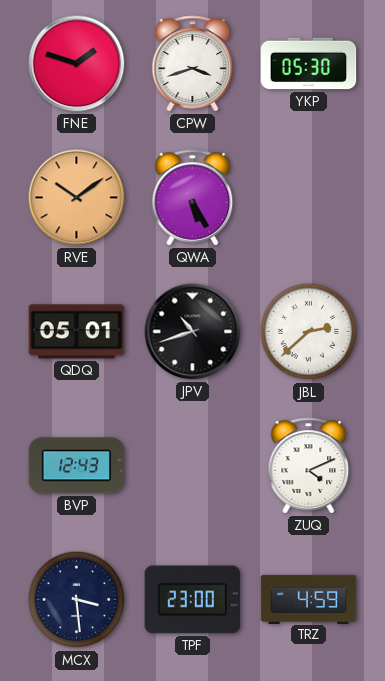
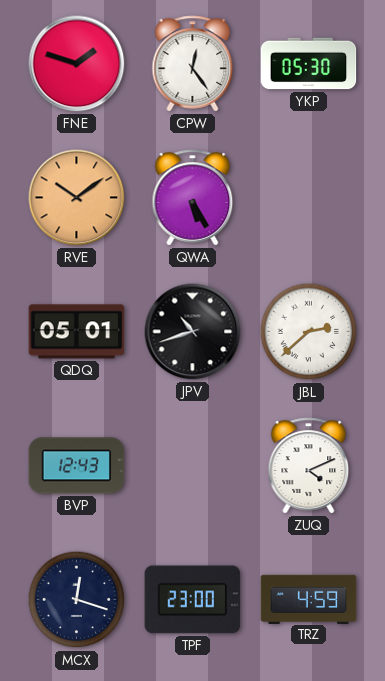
CPW: 3:42 -> 12:24
MCX: 3:29 -> 12:18
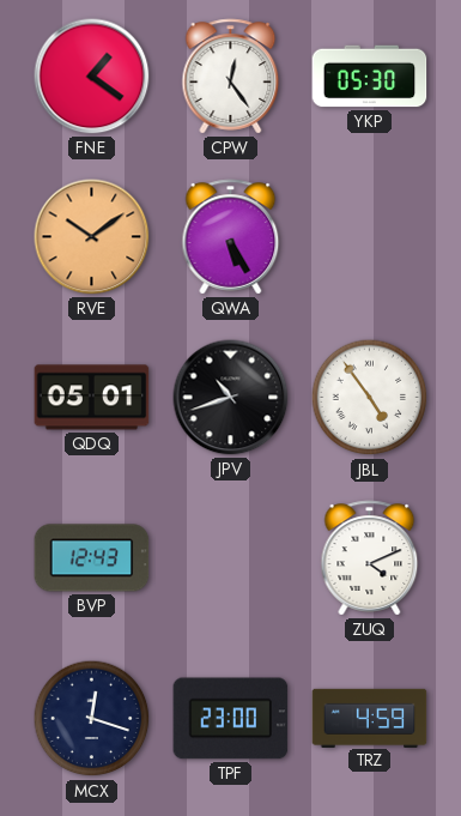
FNE: 1:48 -> 1:21
JBL: 2:38 -> 4:54
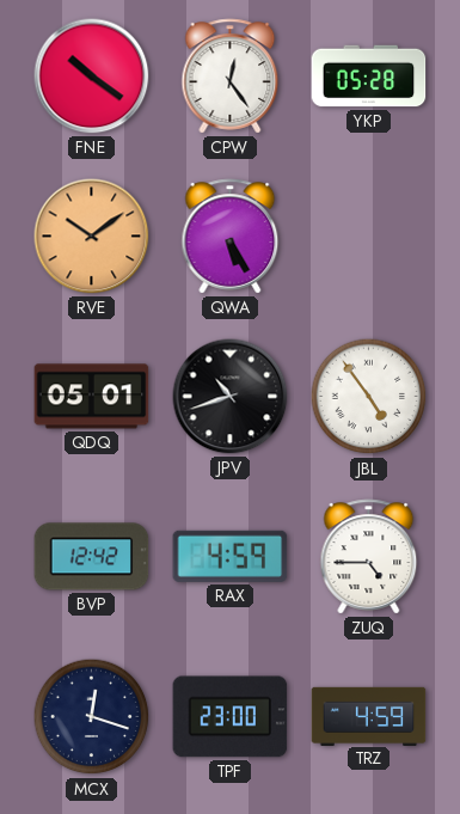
FNE: 1:21 -> 10:21
YKP: 05:30 -> 05:28
BVP: 12:43 -> 12:42
RAX: none -> 4:59
ZUQ: 4:11 -> 4:45
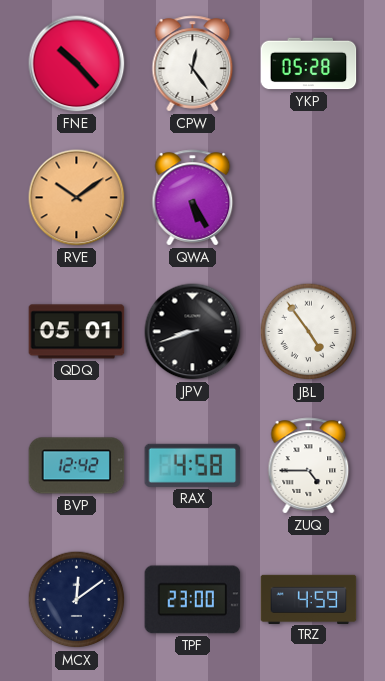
FNE: 10:21 -> 10:23
JPV: 10:42 -> 8:42
RAX: 4:59 -> 4:58
MCX: 12:18 -> 12:09
